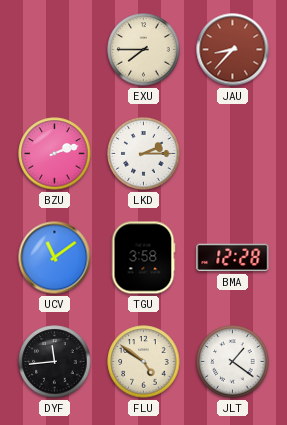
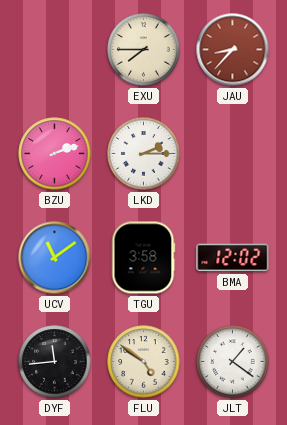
BMA: 12:28 -> 12:02
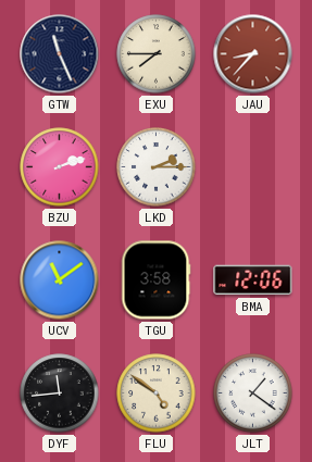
GTW: none -> 11:26
BMA: 12:02 -> 12:06
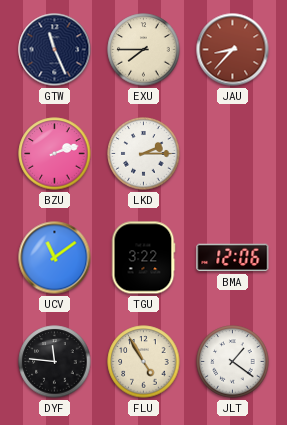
TGU: 3:58 -> 3:22
DYF: 11:44 -> 11:46
FLU: 4:51 -> 4:55
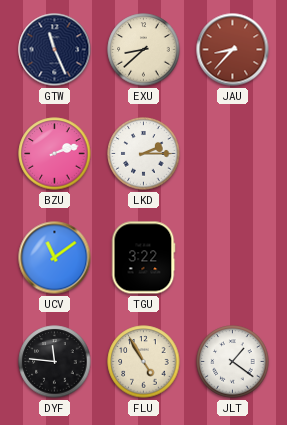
EXU: 7:45 -> 8:38
BMA: 12:06 -> none
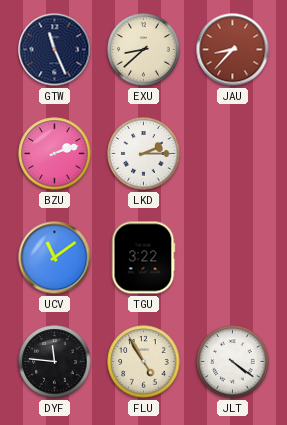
JLT: 1:21 -> 4:21
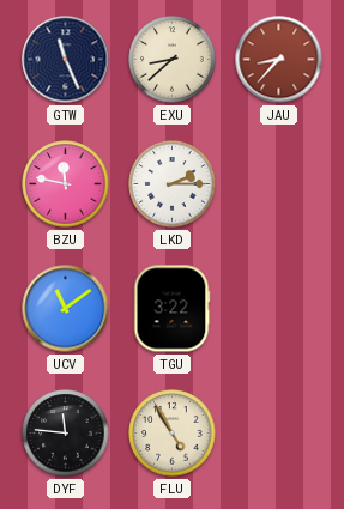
BZU: 2:12 -> 11:47
JLT: 4:21 -> none
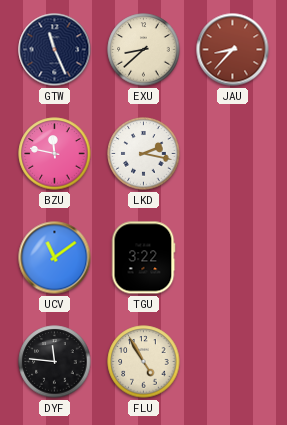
LKD: 2:15 -> 2:17
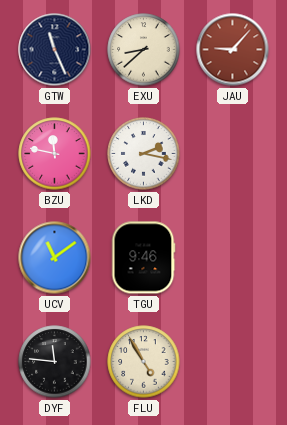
JAU: 8:37 -> 9:07
TGU: 3:22 -> 9:46
